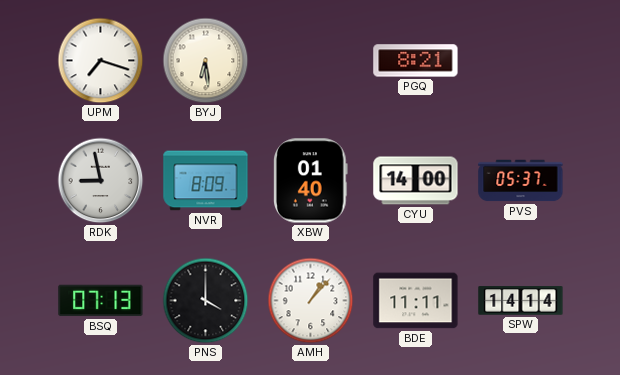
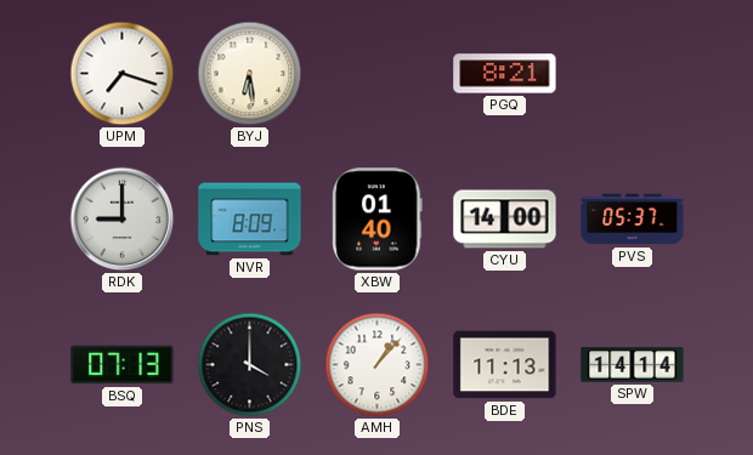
RDK: 8:58 -> 9:00
BDE: 11:11 -> 11:13
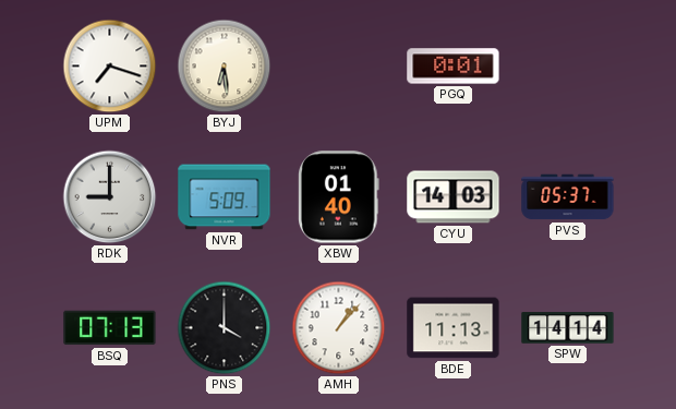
PGQ: 8:21 -> 0:01
NVR: 8:09 -> 5:09
CYU: 14:00 -> 14:03
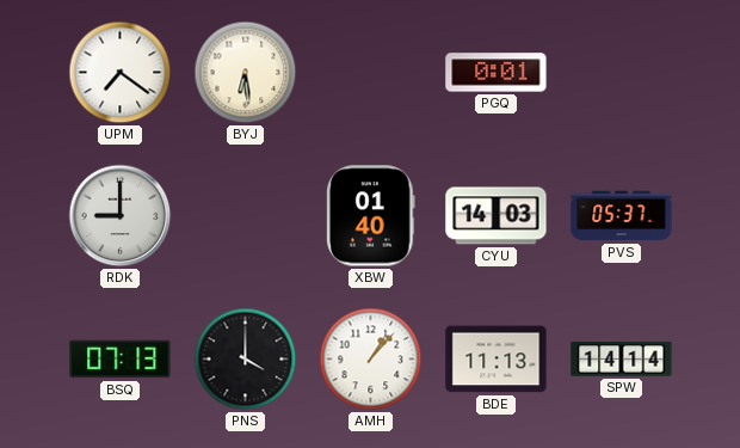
UPM: 7:18 -> 7:21
NVR: 5:09 -> none
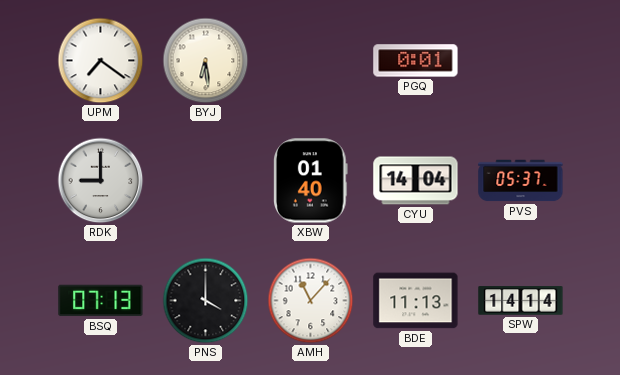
CYU: 14:03 -> 14:04
AMH: 1:07 -> 11:07
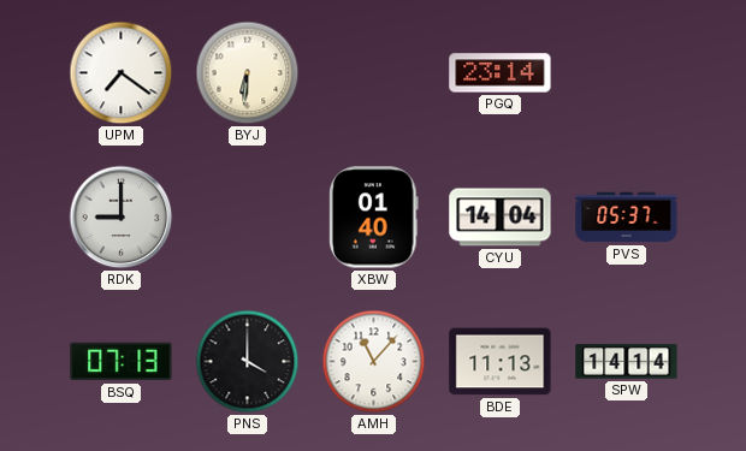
BYJ: 6:29 -> 6:31
PGQ: 0:01 -> 23:14
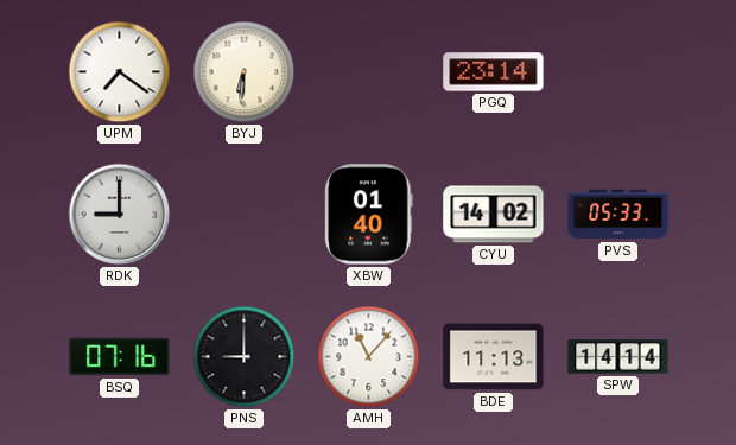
CYU: 14:04 -> 14:02
PVS: 05:37 -> 05:33
BSQ: 07:13 -> 07:16
PNS: 4:00 -> 9:00
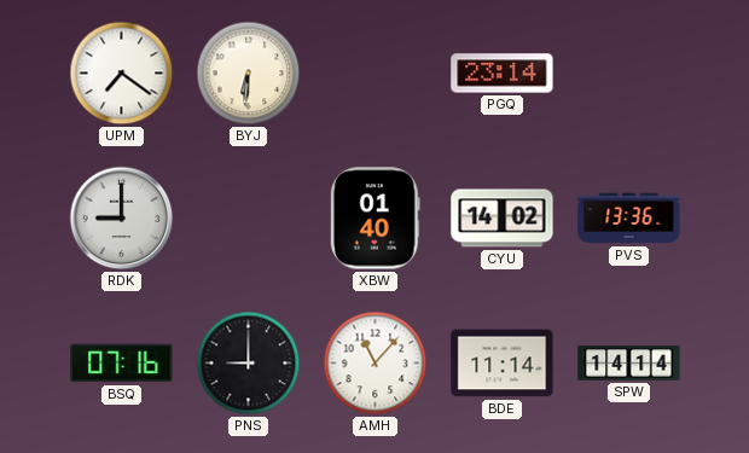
PVS: 05:33 -> 13:36
BDE: 11:13 -> 11:14
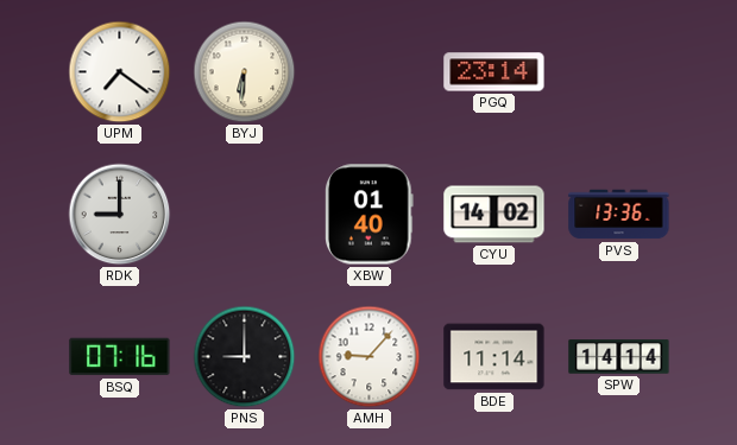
AMH: 11:07 -> 9:07
